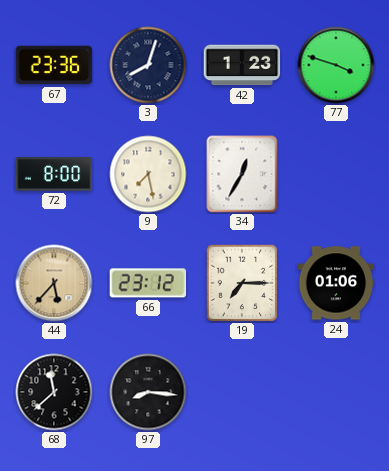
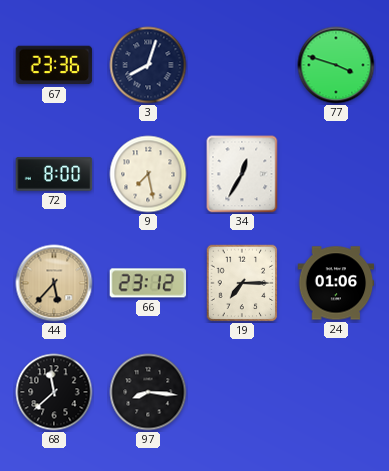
42: 1:23 -> none
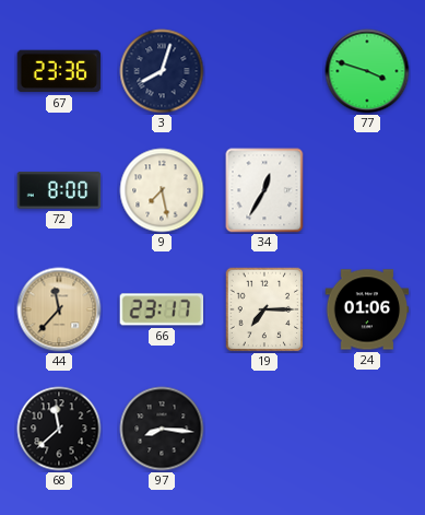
44: 5:37 -> 11:37
66: 23:12 -> 23:17
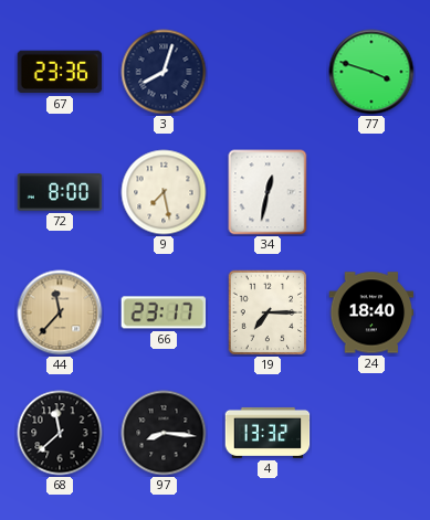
34: 12:35 -> 12:32
24: 01:06 -> 18:40
4: none -> 13:32
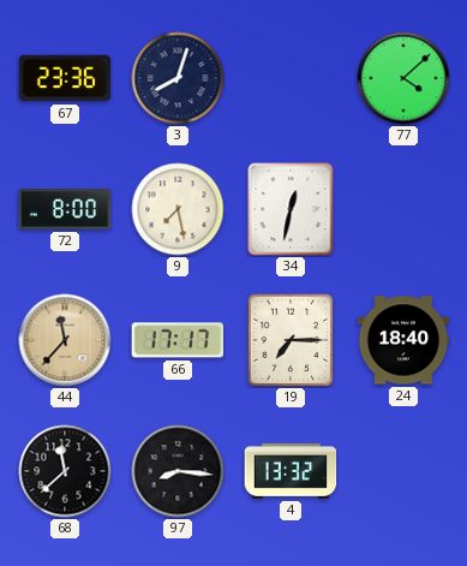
77: 3:48 -> 4:08
66: 23:17 -> 17:17
